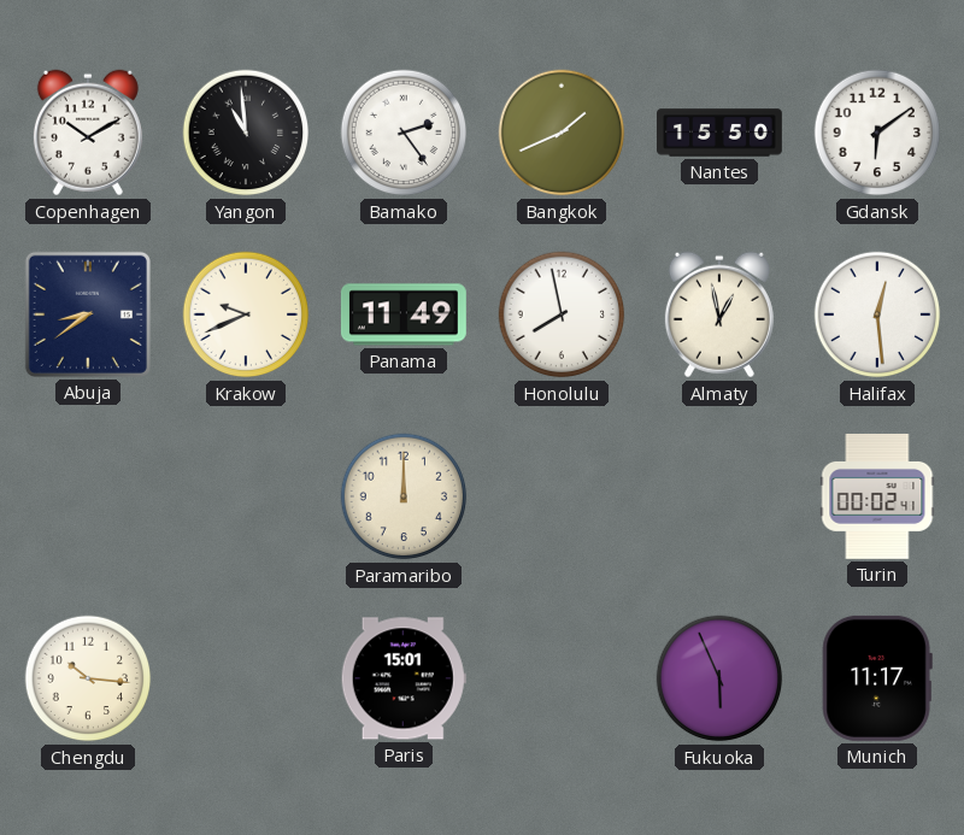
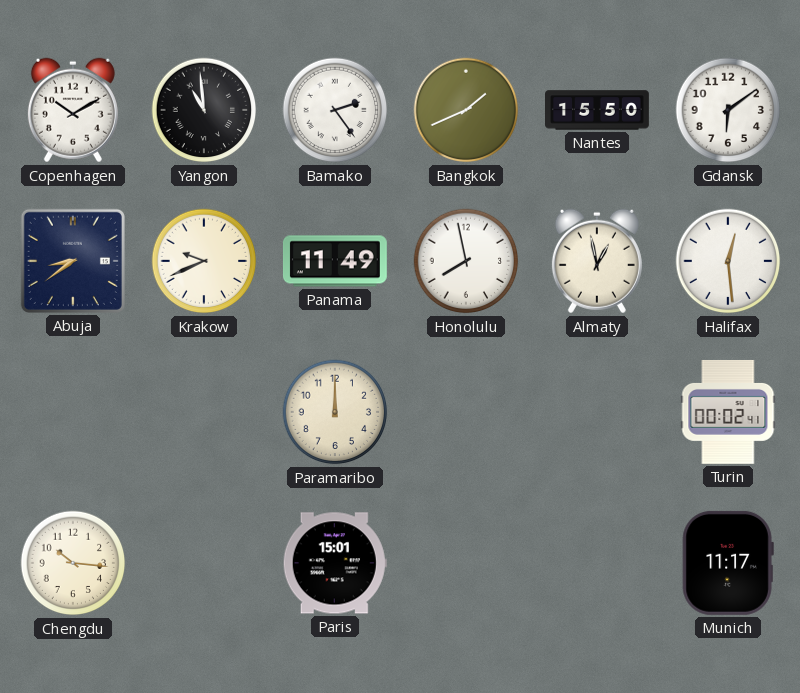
Fukuoka: 5:56 -> none
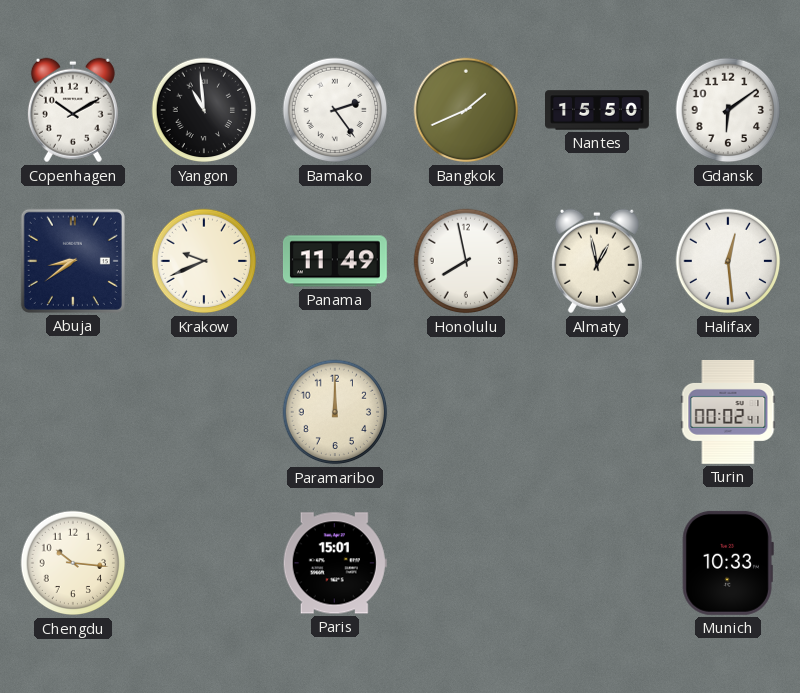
Munich: 11:17 -> 10:33
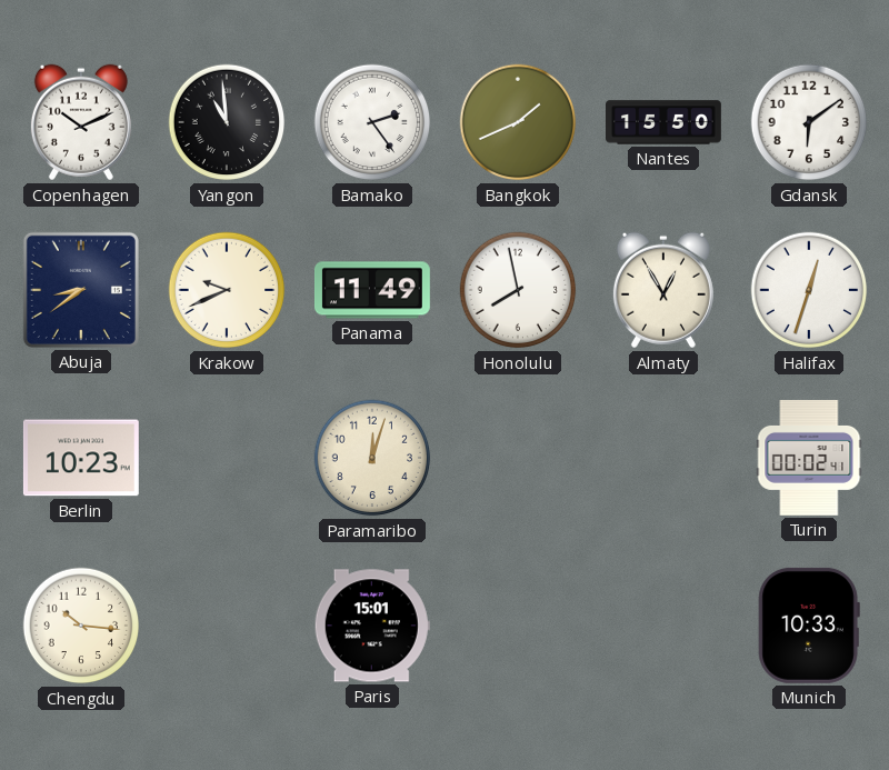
Copenhagen: 10:10 -> 10:11
Almaty: 12:58 -> 12:55
Halifax: 12:29 -> 12:33
Berlin: none -> 10:23
Paramaribo: 12:00 -> 12:03
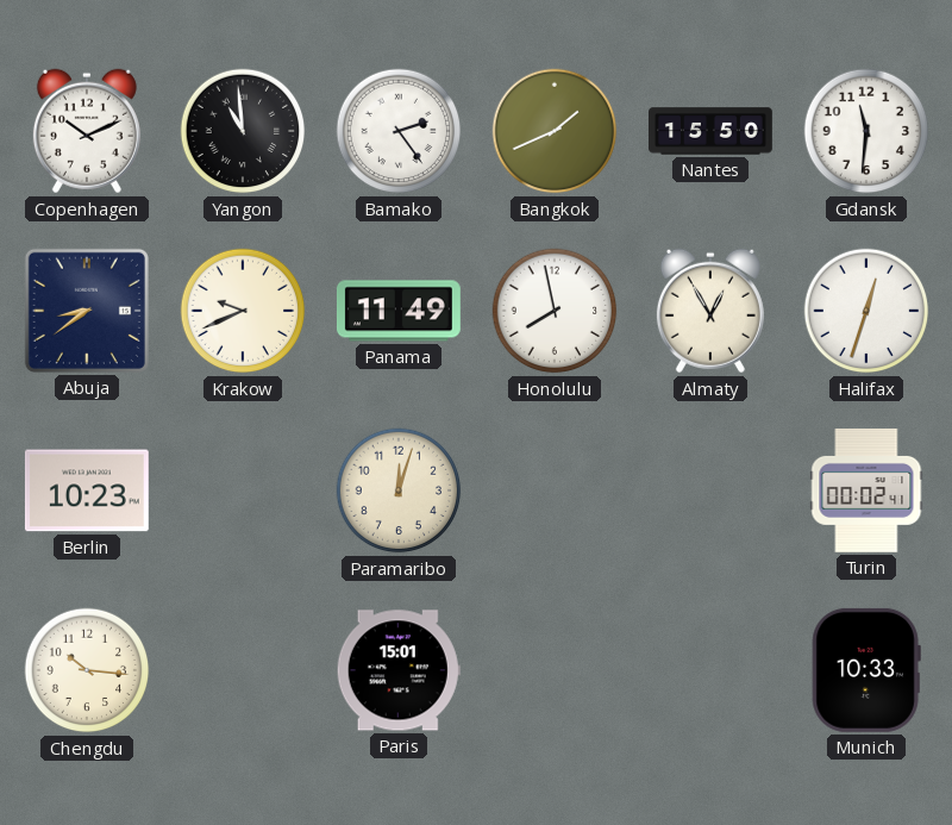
Gdansk: 6:09 -> 11:31
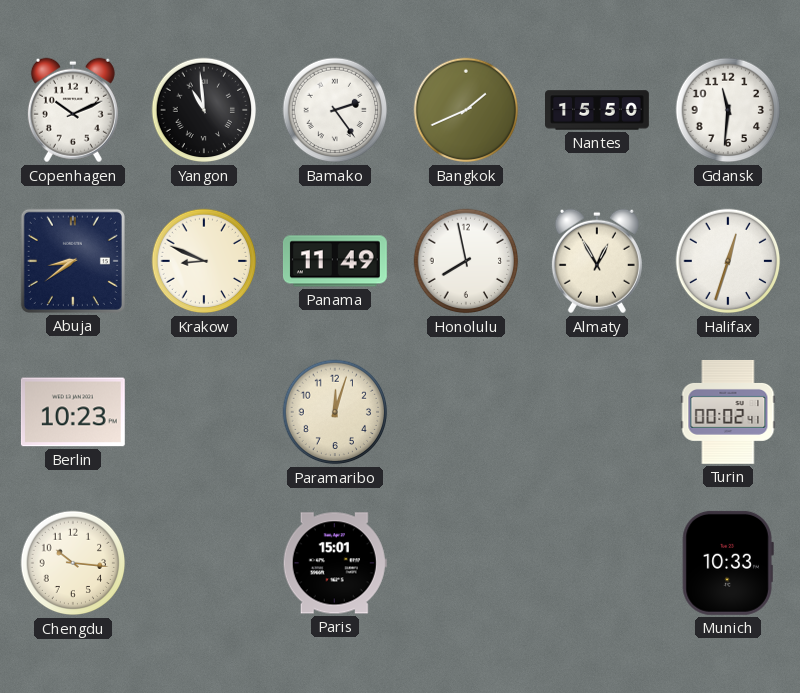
Krakow: 9:41 -> 8:49
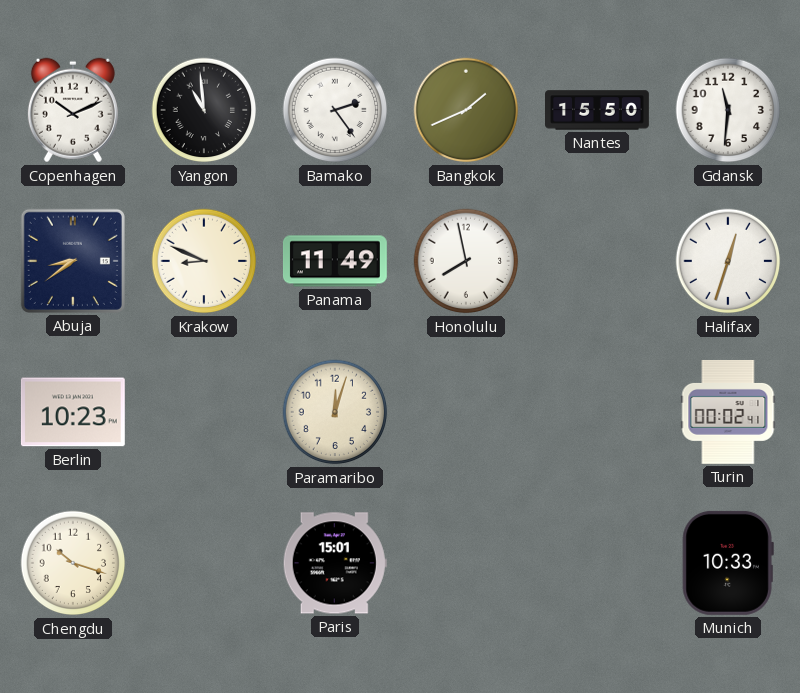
Almaty: 12:55 -> none
Chengdu: 10:16 -> 10:18
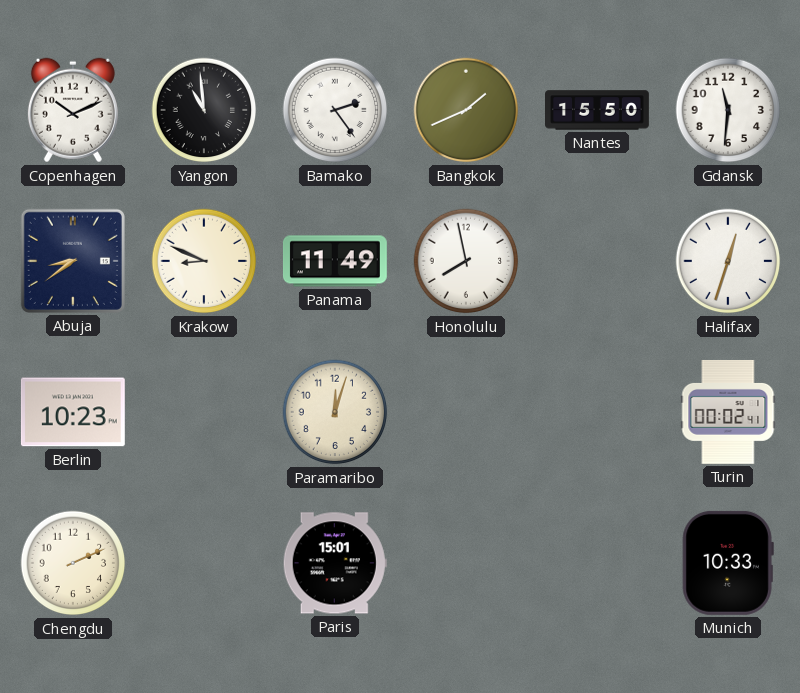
Chengdu: 10:18 -> 2:11
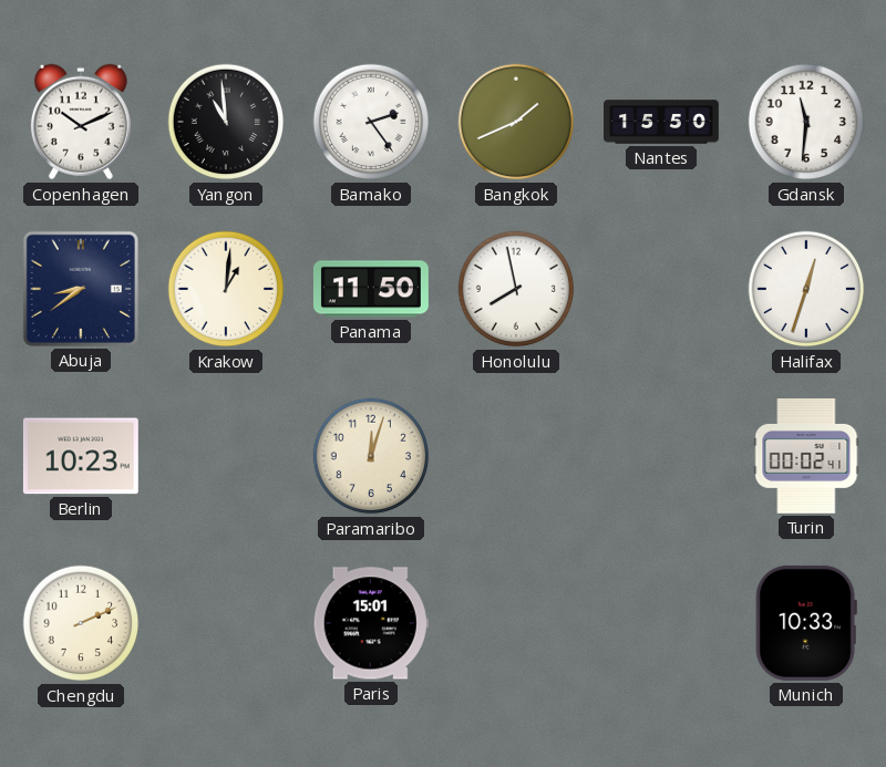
Krakow: 8:49 -> 1:01
Panama: 11:49 -> 11:50
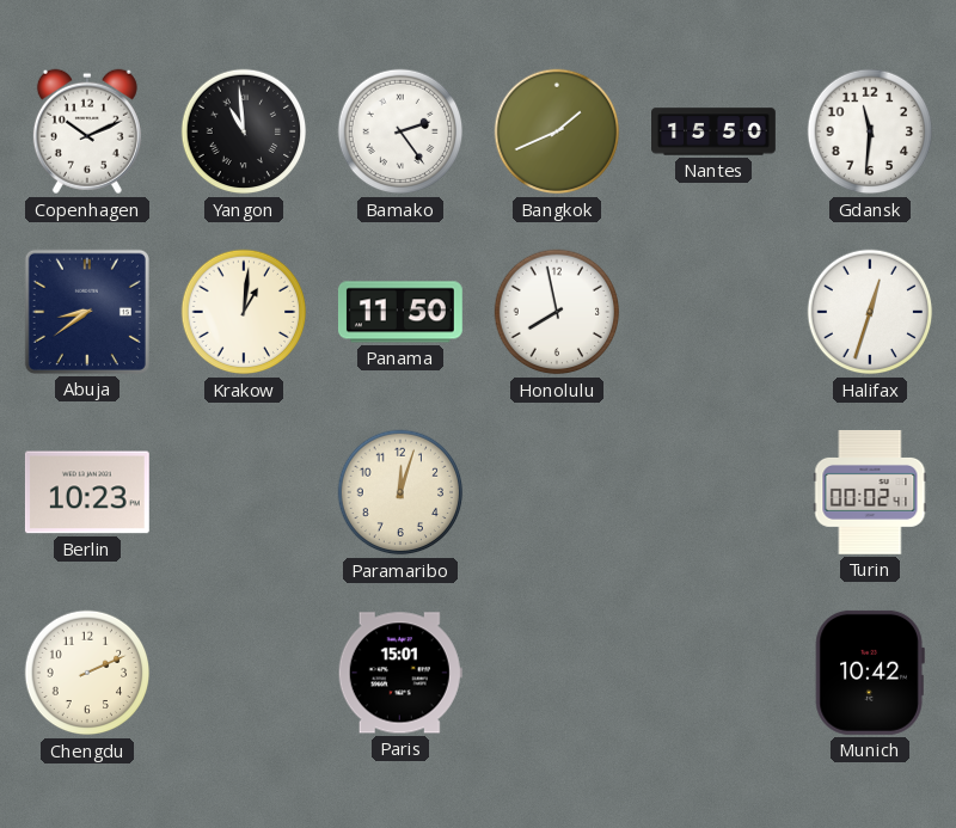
Munich: 10:33 -> 10:42
